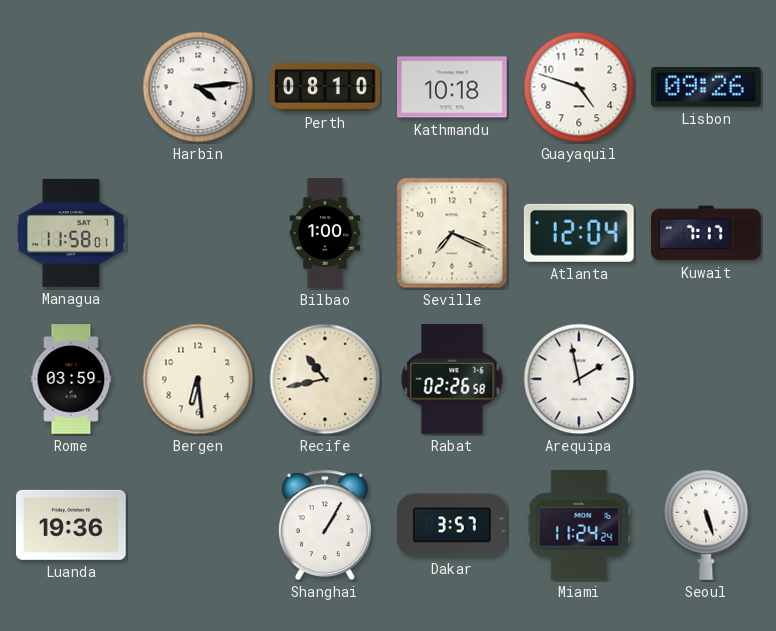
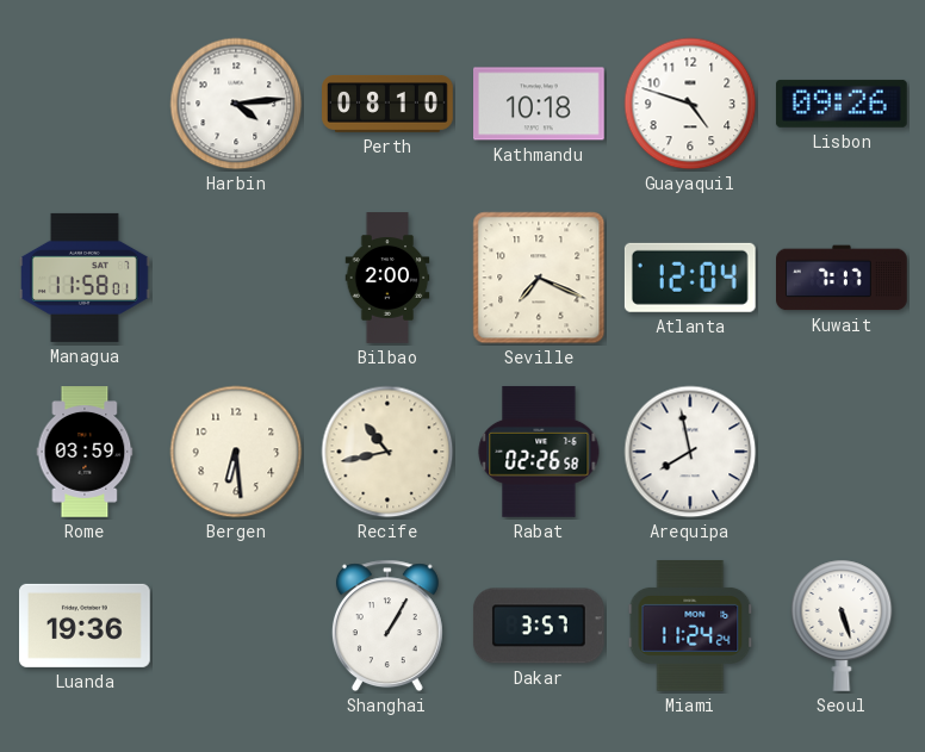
Bilbao: 1:00 -> 2:00
Arequipa: 1:58 -> 7:58
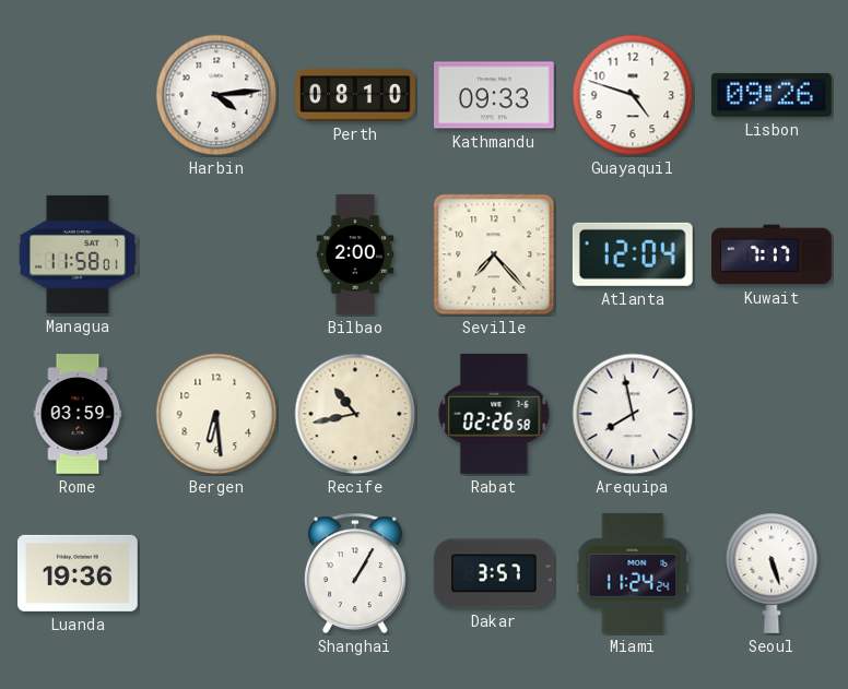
Kathmandu: 10:18 -> 09:33
Seville: 7:19 -> 7:23
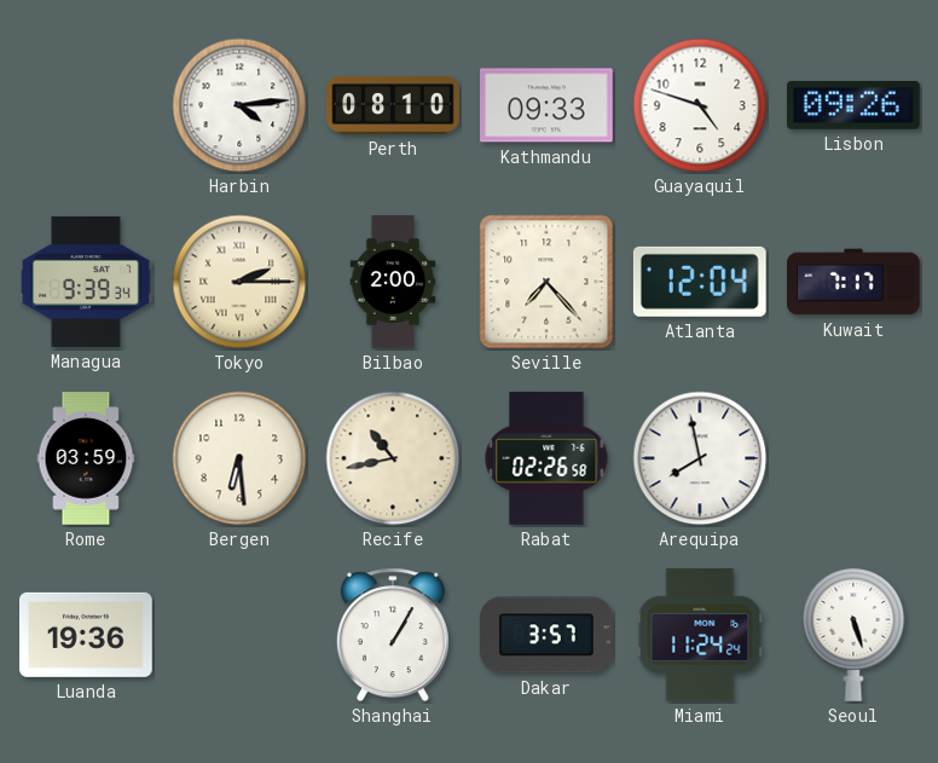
Managua: 11:58 -> 9:39
Tokyo: none -> 2:15
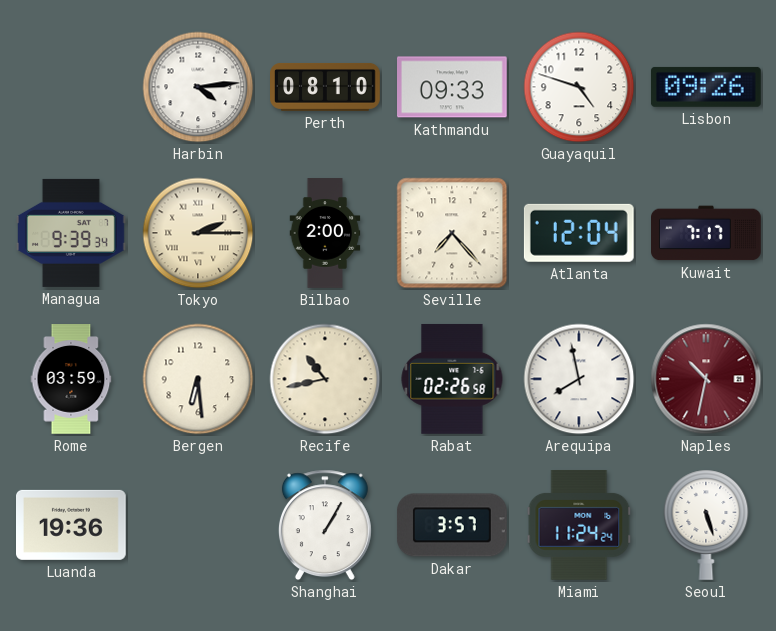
Naples: none -> 10:32
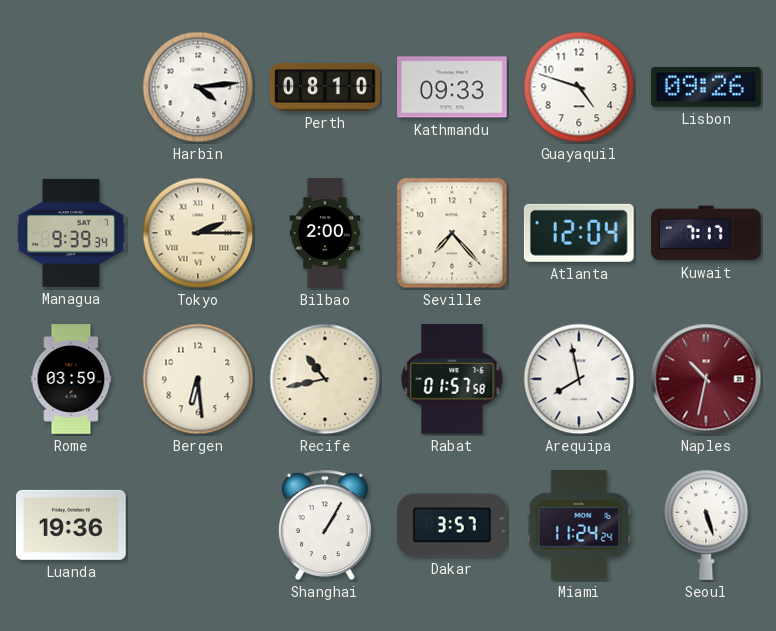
Rabat: 02:26 -> 01:57
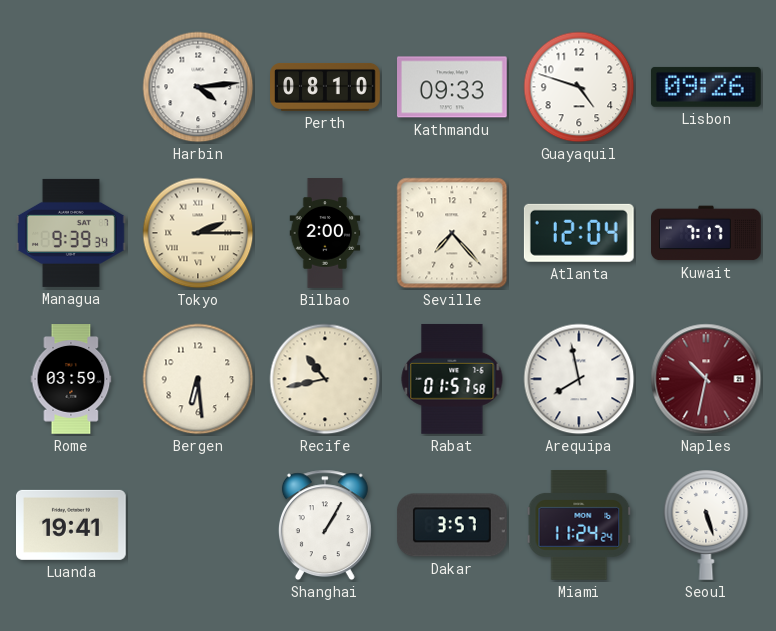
Luanda: 19:36 -> 19:41
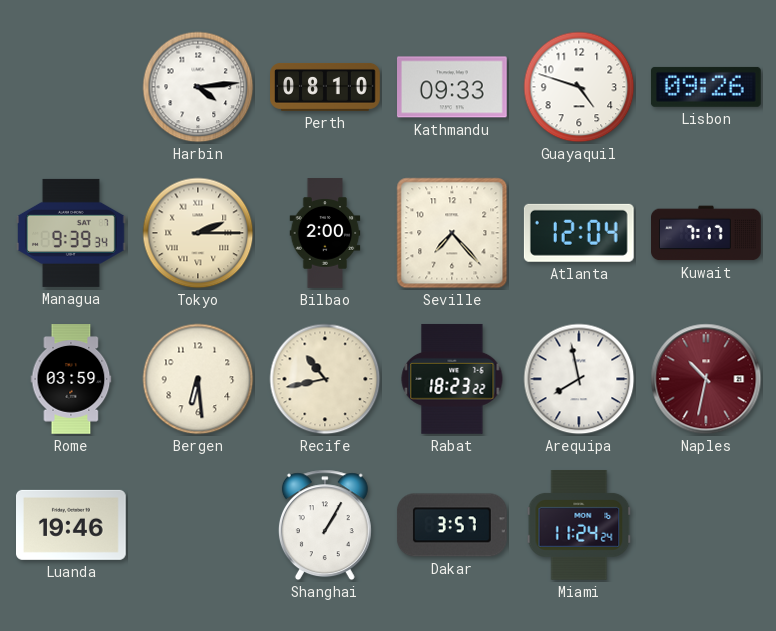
Rabat: 01:57 -> 18:23
Luanda: 19:41 -> 19:46
Seoul: 5:27 -> none
